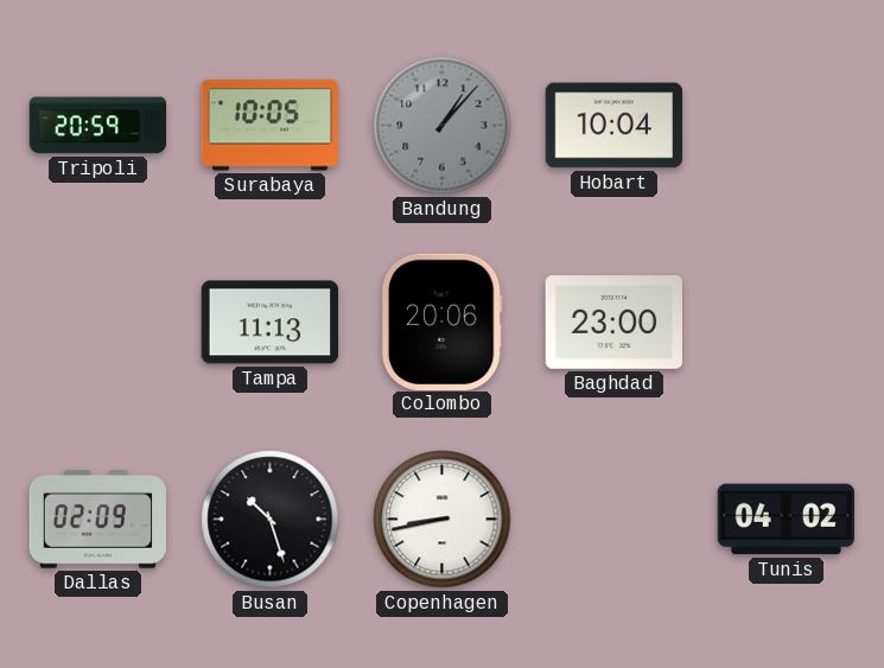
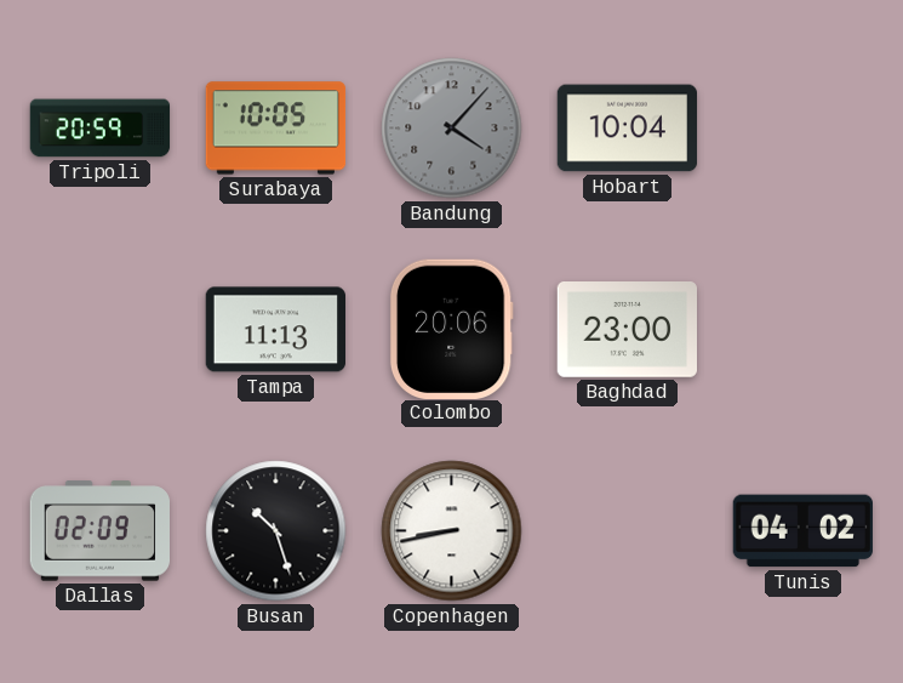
Bandung: 1:07 -> 4:07
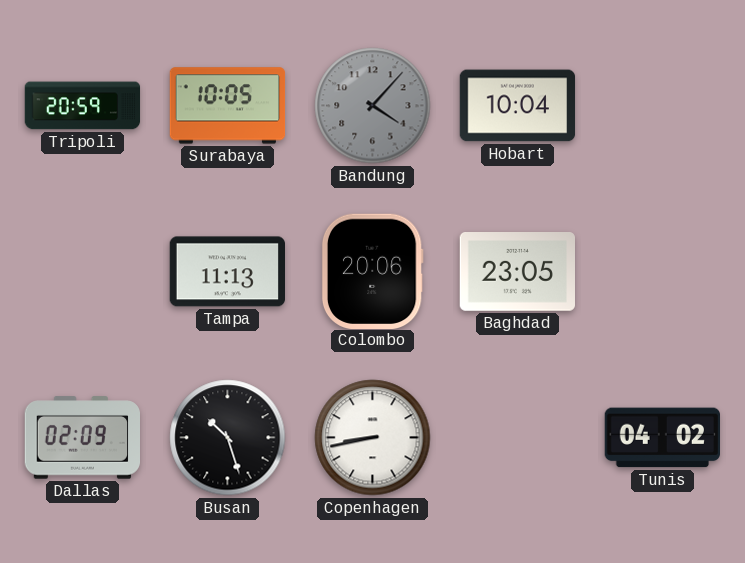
Baghdad: 23:00 -> 23:05
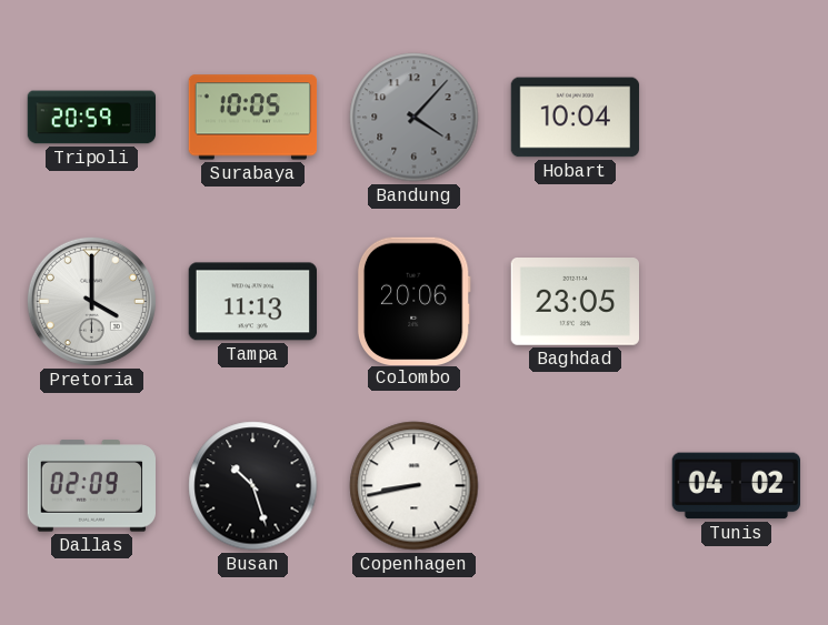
Pretoria: none -> 4:00
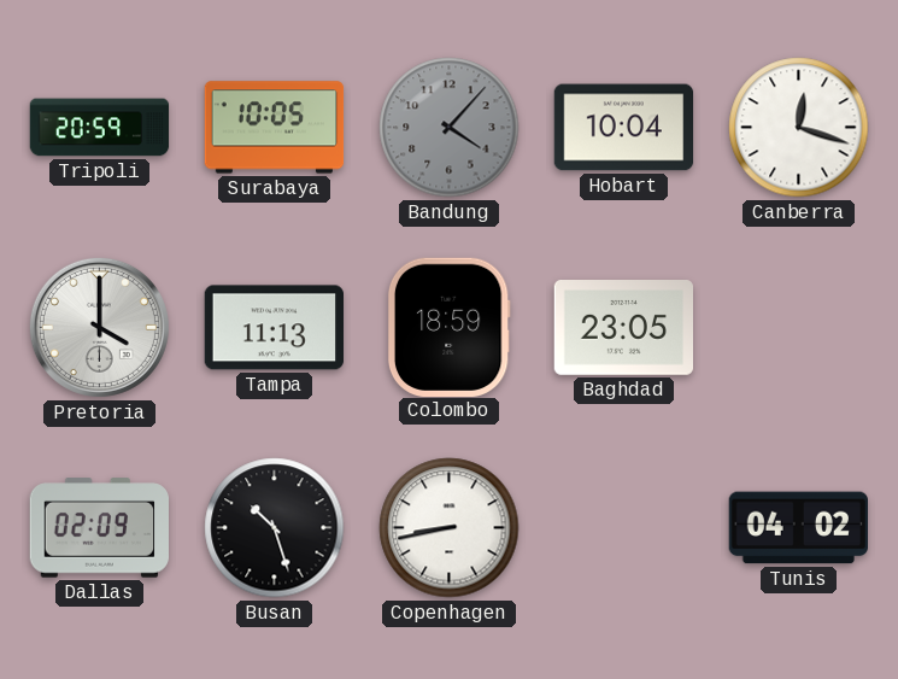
Canberra: none -> 12:18
Colombo: 20:06 -> 18:59
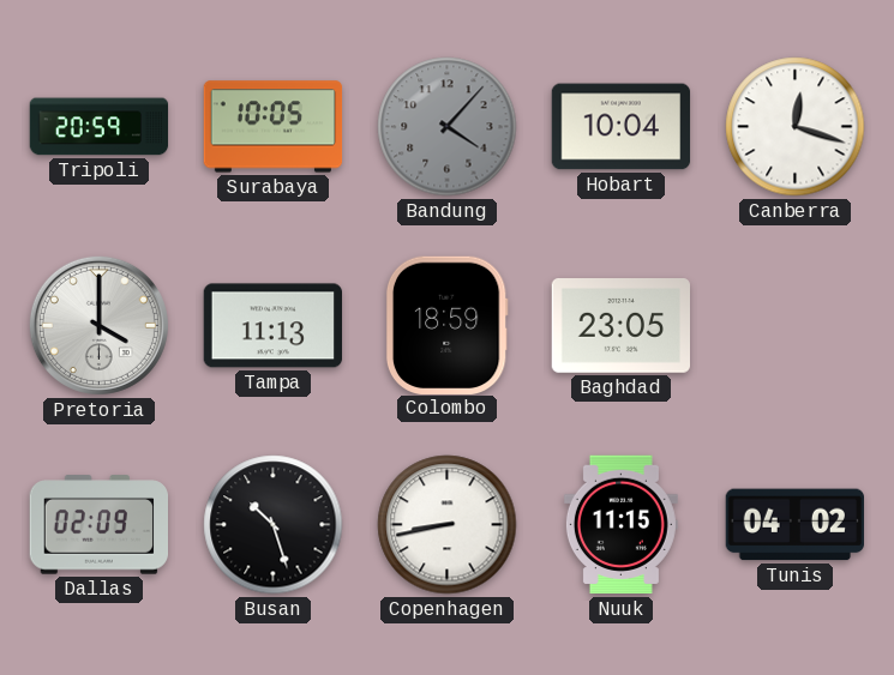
Nuuk: none -> 11:15
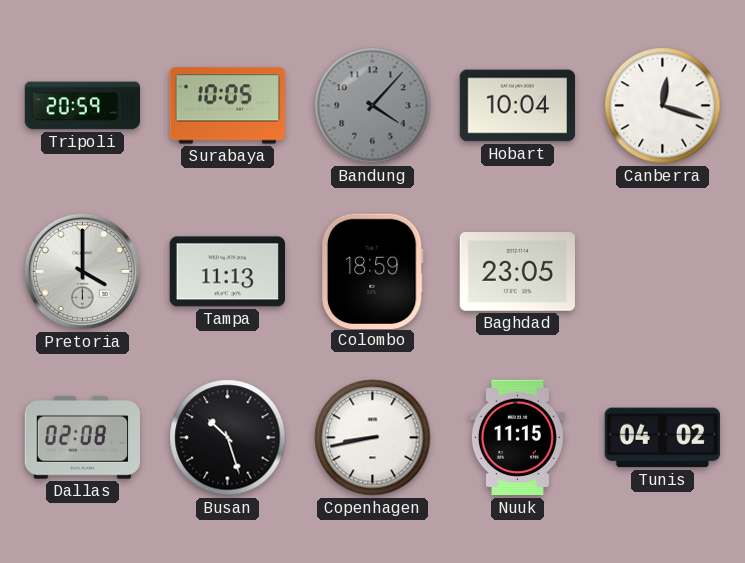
Dallas: 02:09 -> 02:08
